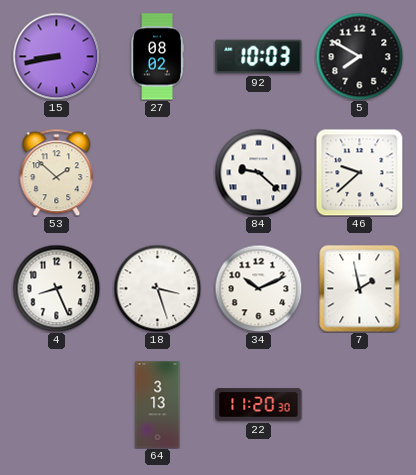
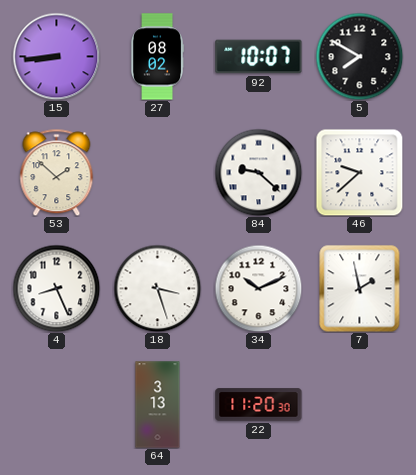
15: 8:43 -> 8:44
92: 10:03 -> 10:07
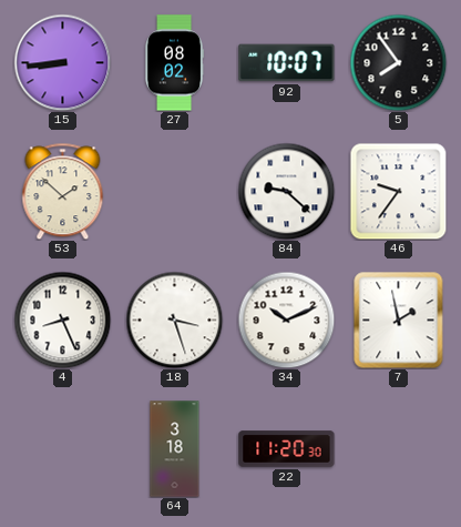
5: 7:50 -> 7:54
46: 9:38 -> 9:36
64: 3:13 -> 3:18
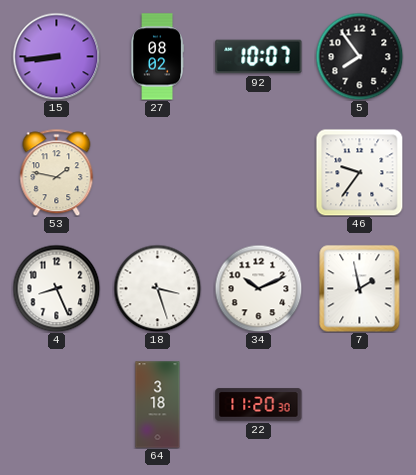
53: 1:52 -> 1:47
84: 9:22 -> none
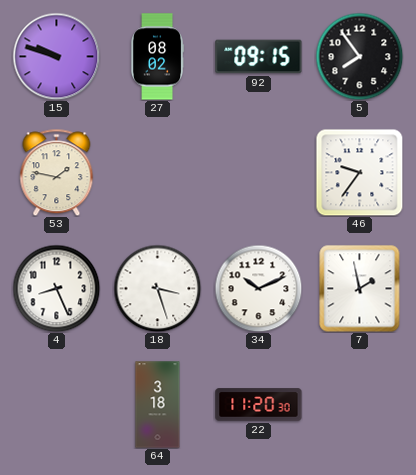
15: 8:44 -> 9:48
92: 10:07 -> 09:15
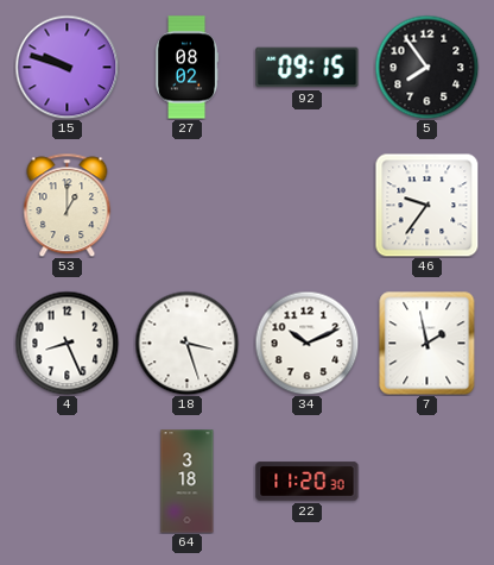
53: 1:47 -> 1:00
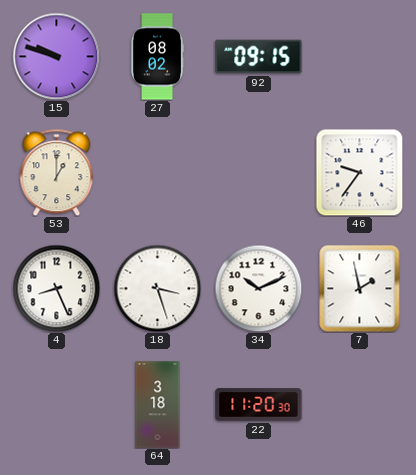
5: 7:54 -> none
